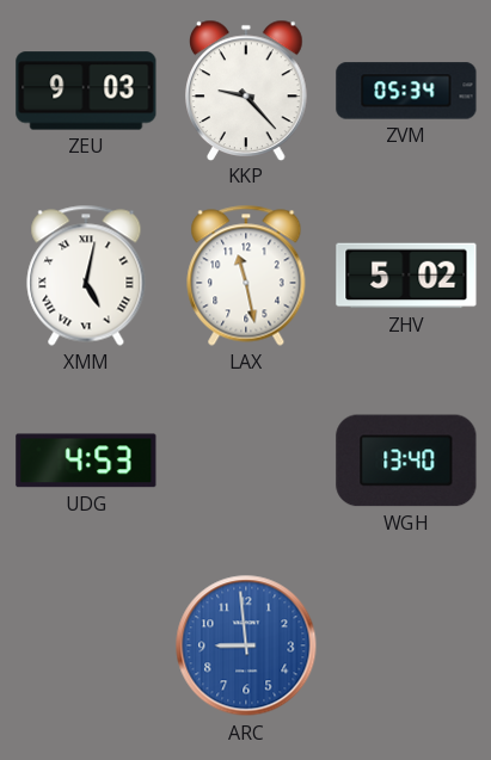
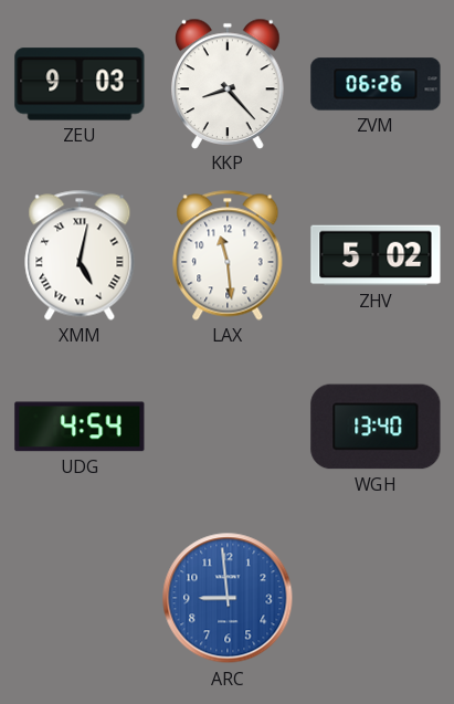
KKP: 9:23 -> 8:23
ZVM: 05:34 -> 06:26
LAX: 11:28 -> 11:29
UDG: 4:53 -> 4:54
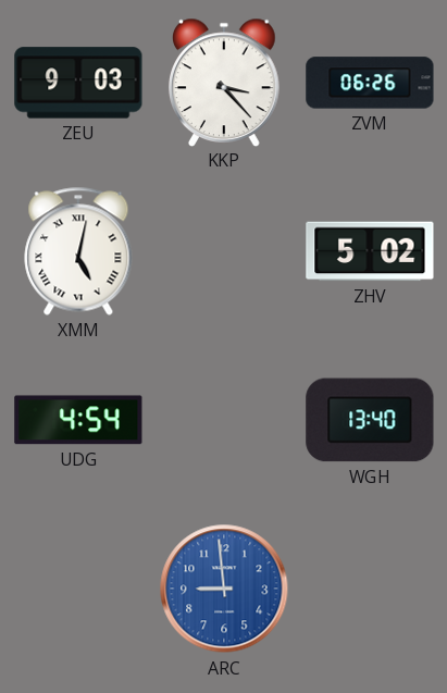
KKP: 8:23 -> 3:23
LAX: 11:29 -> none
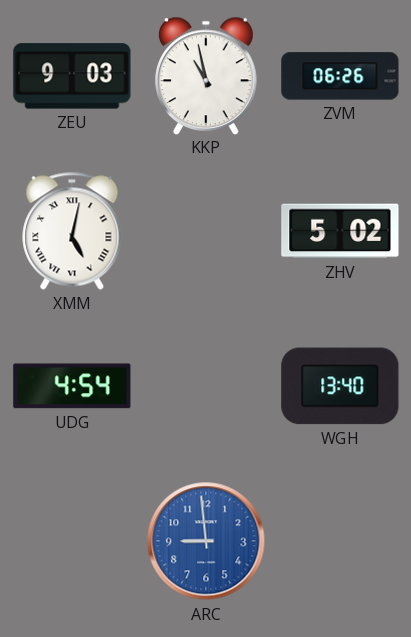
KKP: 3:23 -> 10:58
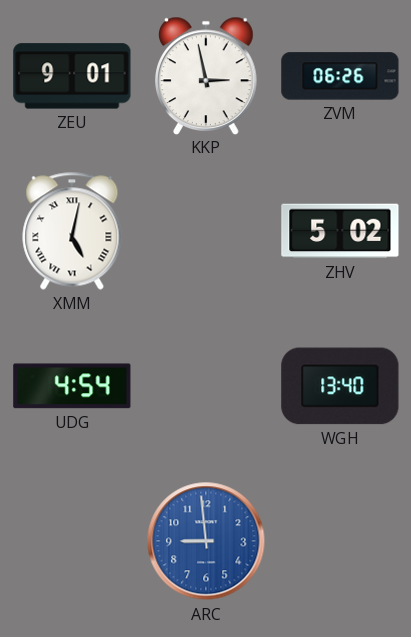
ZEU: 9:03 -> 9:01
KKP: 10:58 -> 2:58
